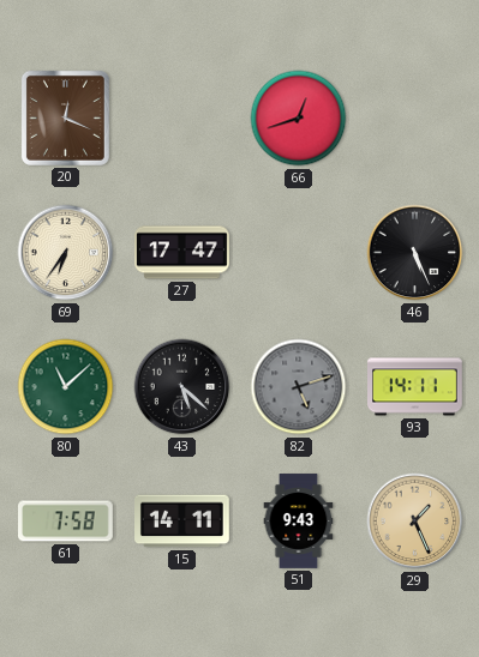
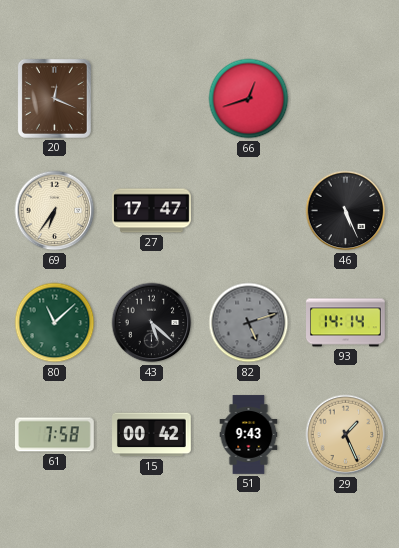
93: 14:11 -> 14:14
15: 14:11 -> 00:42
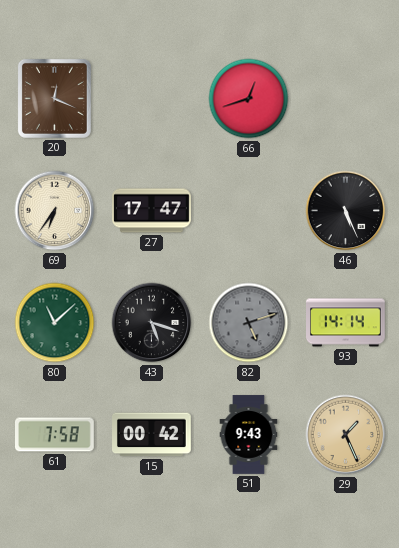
43: 5:22 -> 5:18
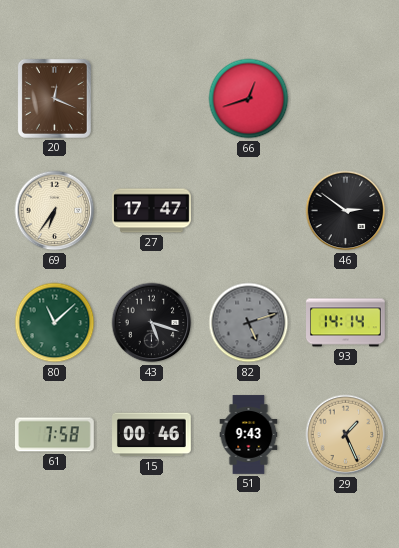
46: 5:26 -> 2:51
15: 00:42 -> 00:46
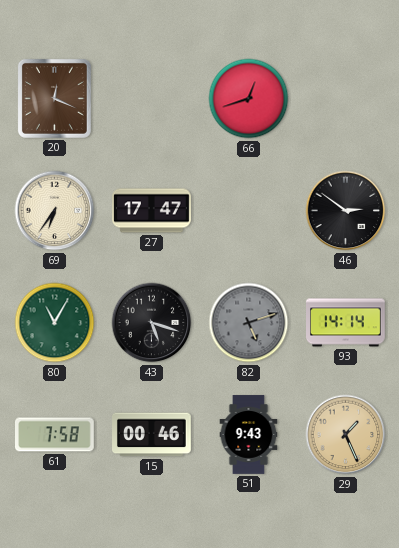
80: 11:08 -> 11:05
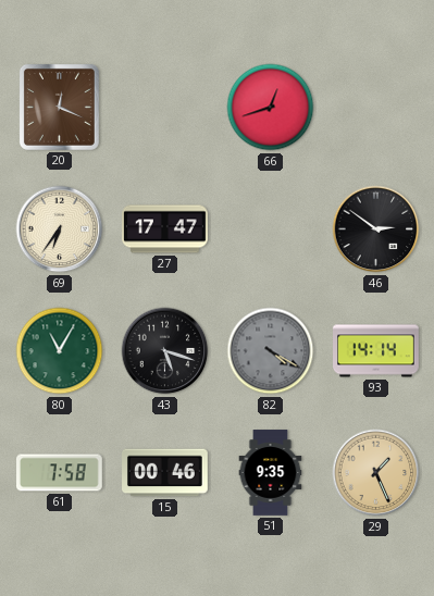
82: 5:12 -> 4:20
51: 9:43 -> 9:35
